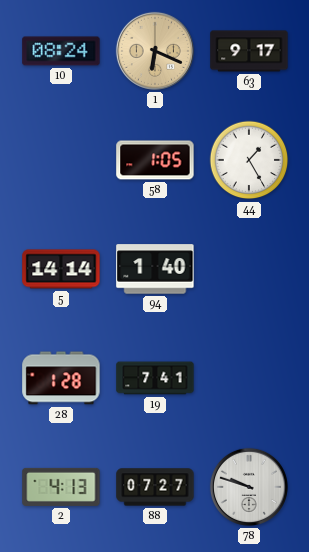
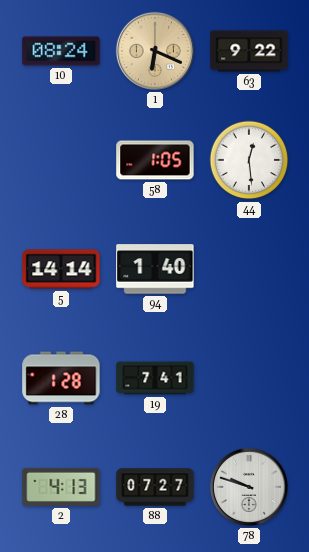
63: 9:17 -> 9:22
44: 1:25 -> 12:29
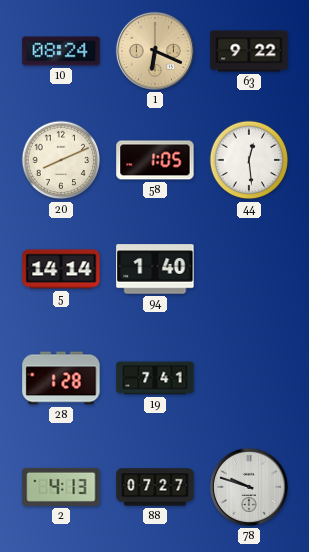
20: none -> 8:11
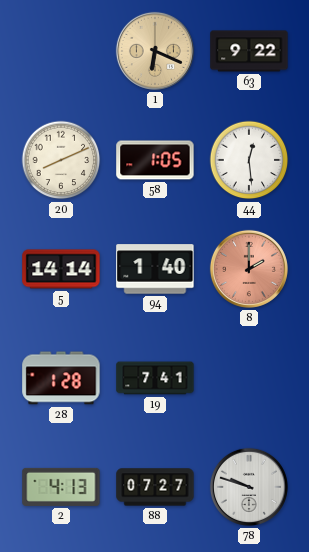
10: 08:24 -> none
8: none -> 2:00
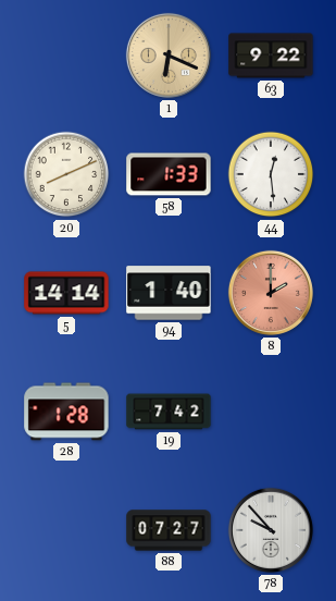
58: 1:05 -> 1:33
19: 7:41 -> 7:42
2: 4:13 -> none
78: 9:48 -> 9:53
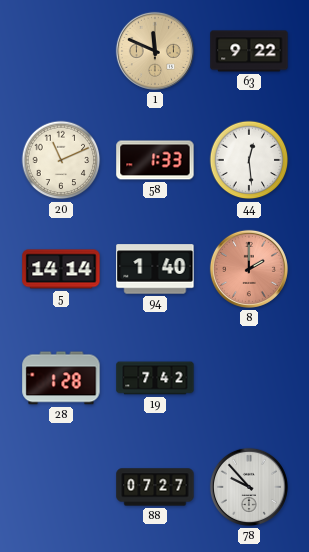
1: 6:19 -> 11:49
20: 8:11 -> 11:11
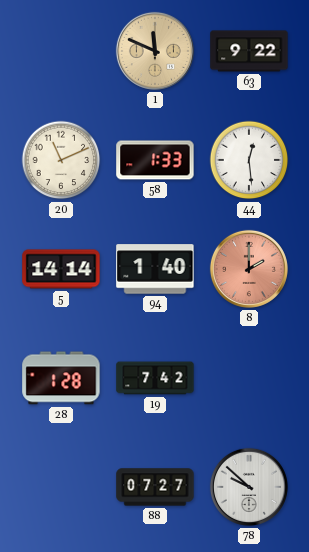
78: 9:53 -> 9:52
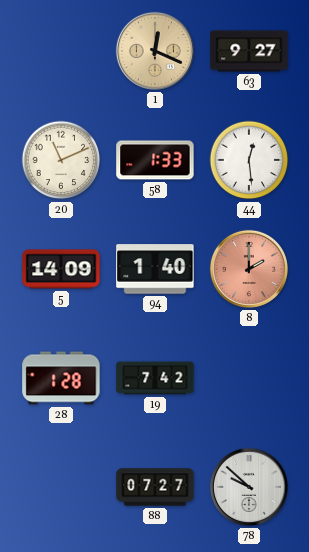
1: 11:49 -> 12:19
63: 9:22 -> 9:27
5: 14:14 -> 14:09
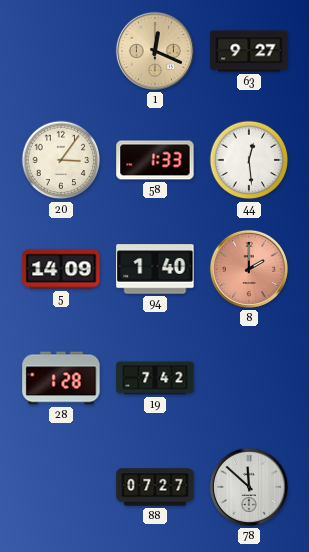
20: 11:11 -> 3:06
78: 9:52 -> 11:52
